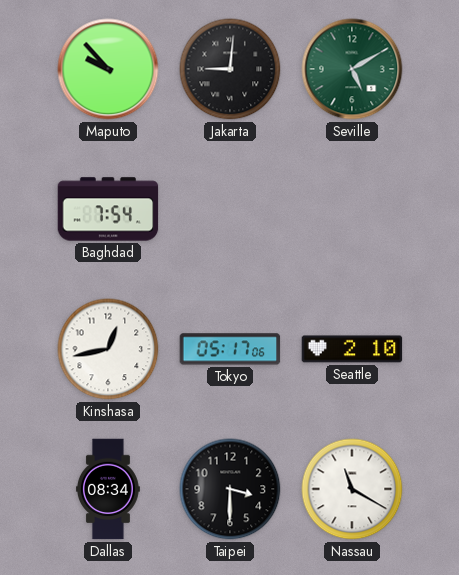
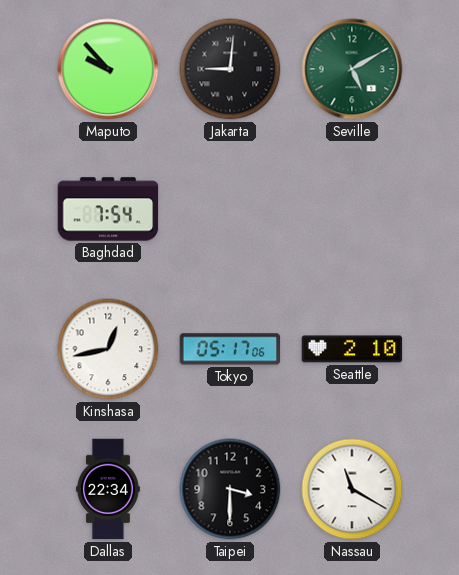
Dallas: 08:34 -> 22:34
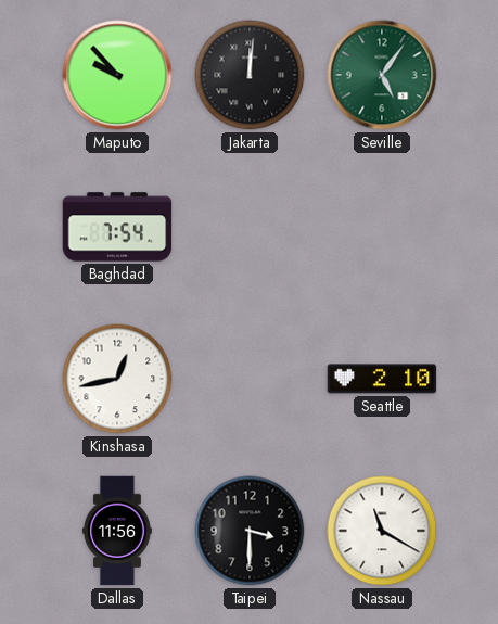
Jakarta: 9:01 -> 12:01
Seville: 5:10 -> 5:06
Tokyo: 05:17 -> none
Dallas: 22:34 -> 11:56
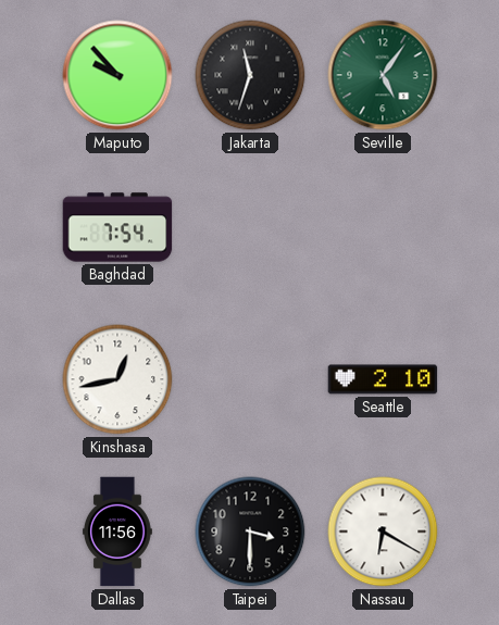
Jakarta: 12:01 -> 11:33
Nassau: 11:20 -> 6:20
